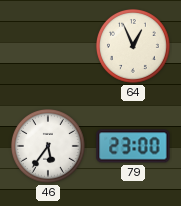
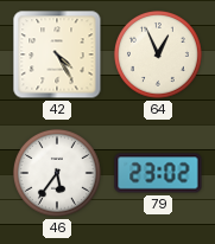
42: none -> 4:25
79: 23:00 -> 23:02
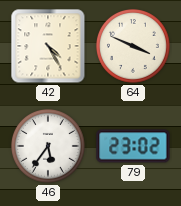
64: 12:56 -> 3:49
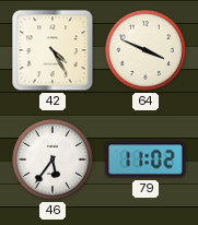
79: 23:02 -> 11:02
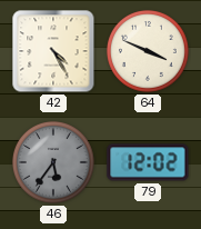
46 dial: white -> grey
79: 11:02 -> 12:02
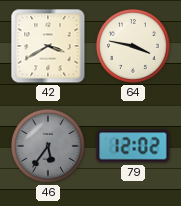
42: 4:25 -> 3:40
64: 3:49 -> 3:47
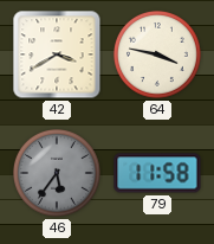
79: 12:02 -> 11:58
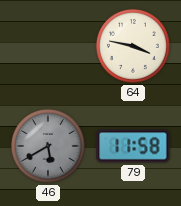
42: 3:40 -> none
46: 5:36 -> 5:40
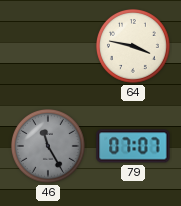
46: 5:40 -> 11:25
79: 11:58 -> 07:07
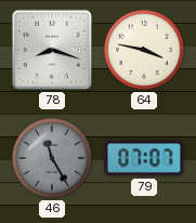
78: none -> 8:18
